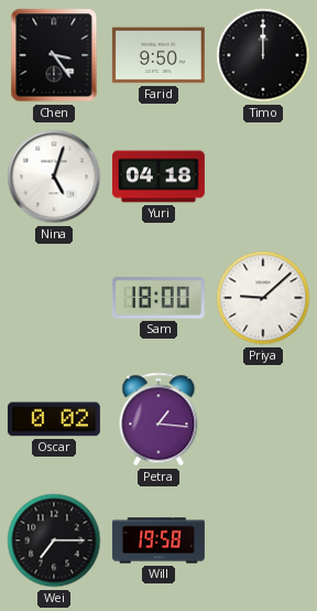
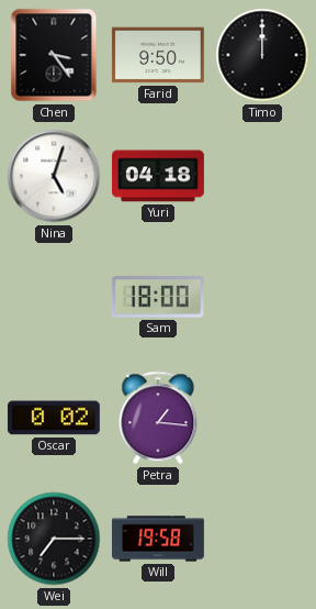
Priya: 9:08 -> none
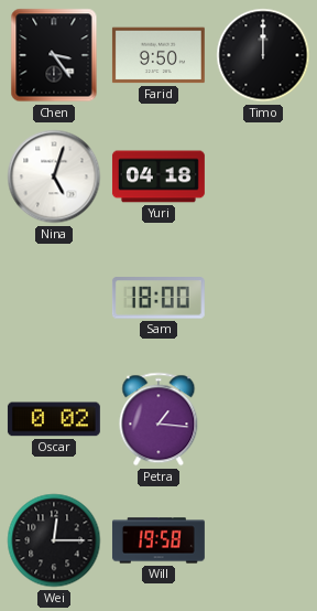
Wei: 7:15 -> 12:15
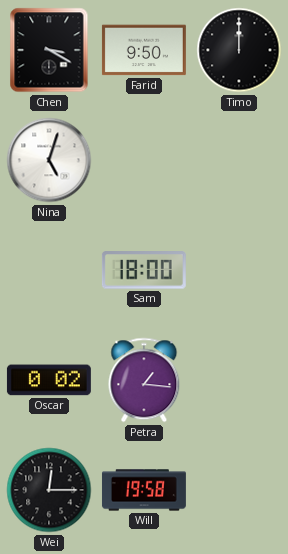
Chen: 3:24 -> 3:20
Yuri: 04:18 -> none
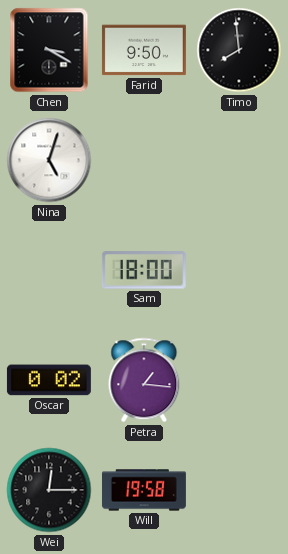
Timo: 12:00 -> 7:59
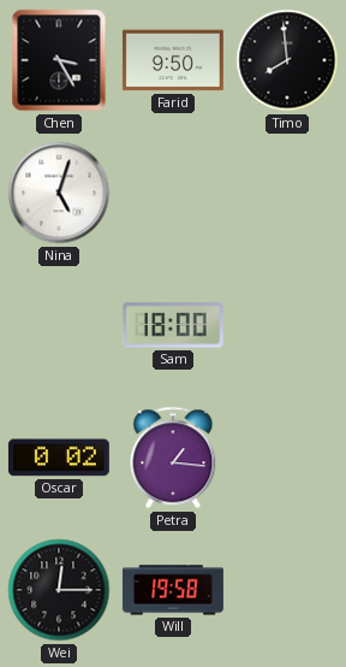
Chen: 3:20 -> 3:25
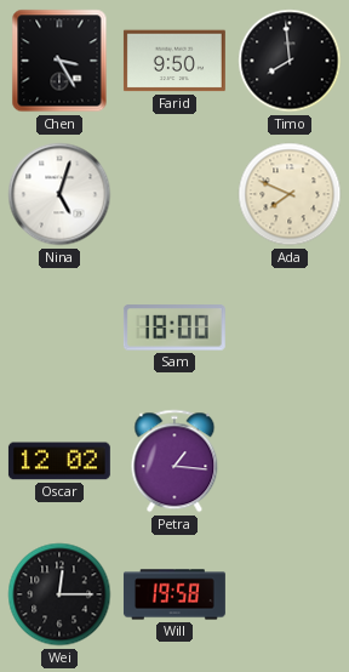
Ada: none -> 7:49
Oscar: 0:02 -> 12:02
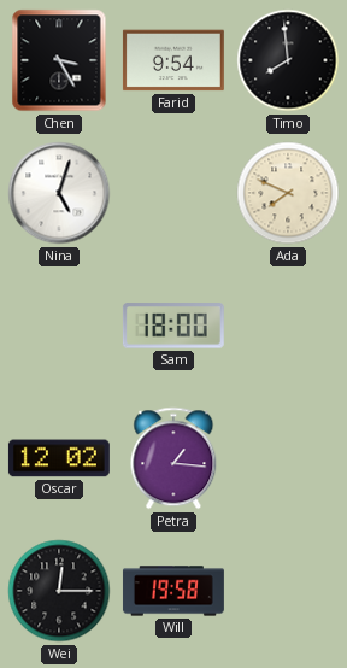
Farid: 9:50 -> 9:54
